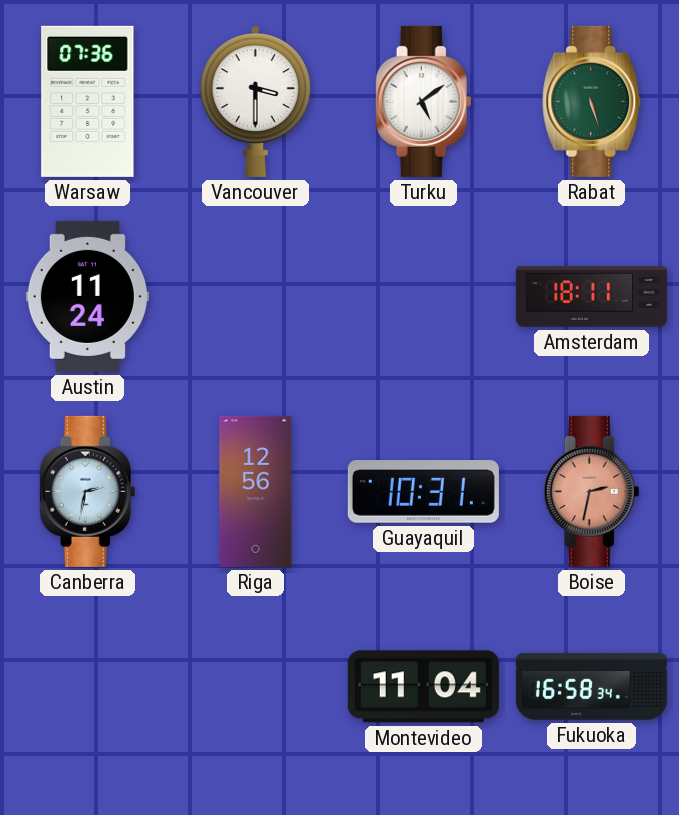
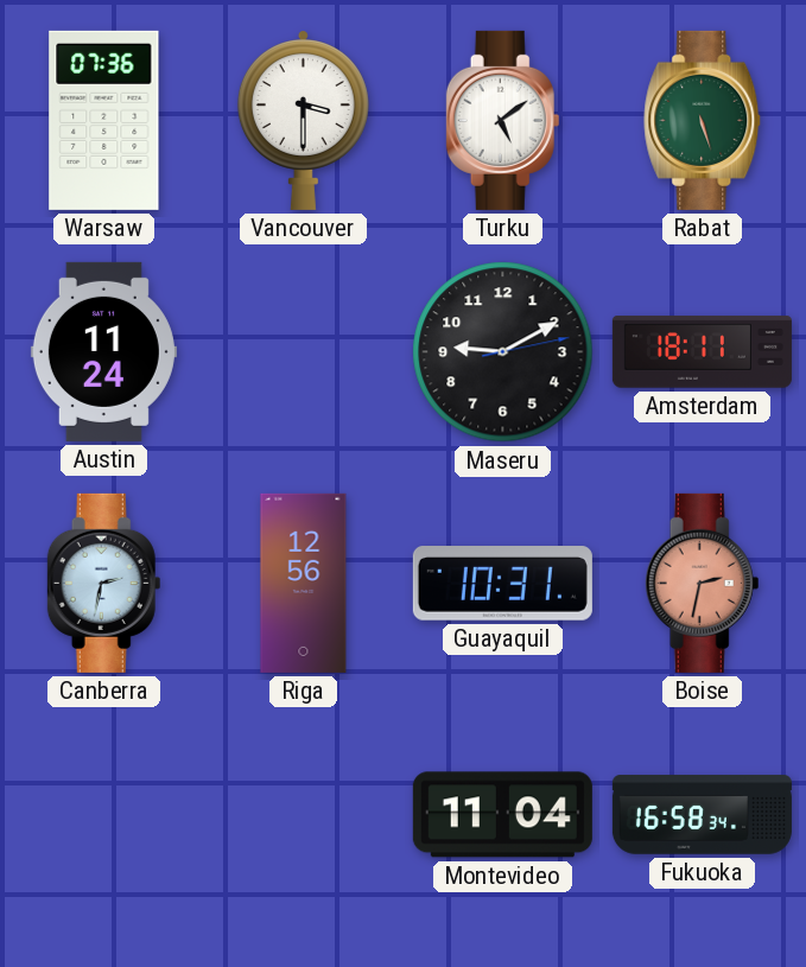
Maseru: none -> 9:10
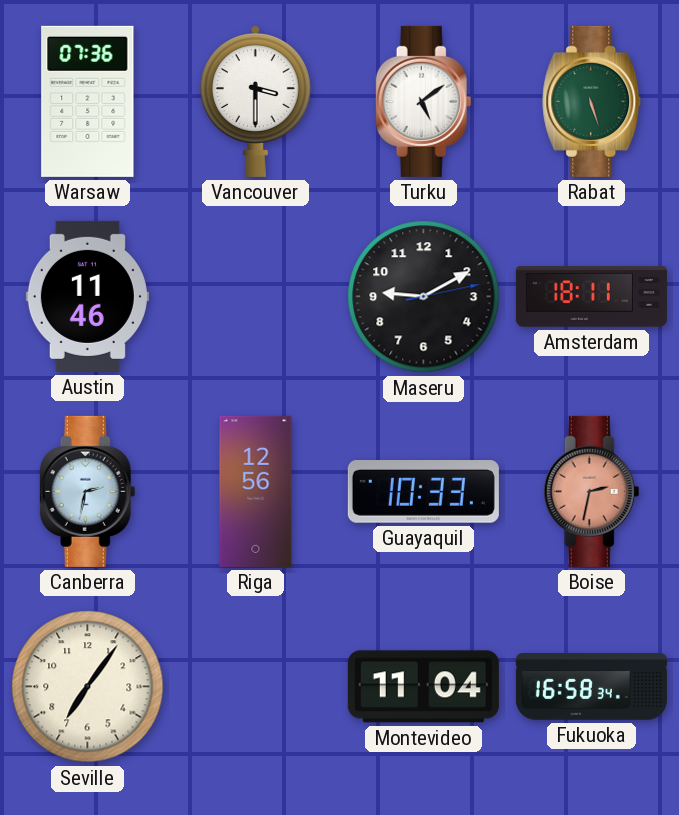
Austin: 11:24 -> 11:46
Guayaquil: 10:31 -> 10:33
Seville: none -> 7:06
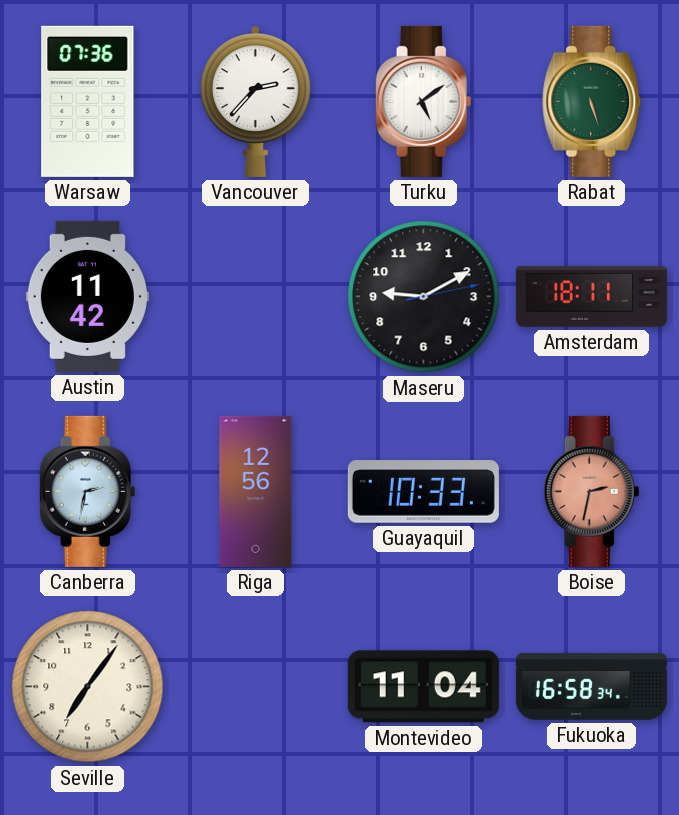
Vancouver: 3:30 -> 2:37
Austin: 11:46 -> 11:42
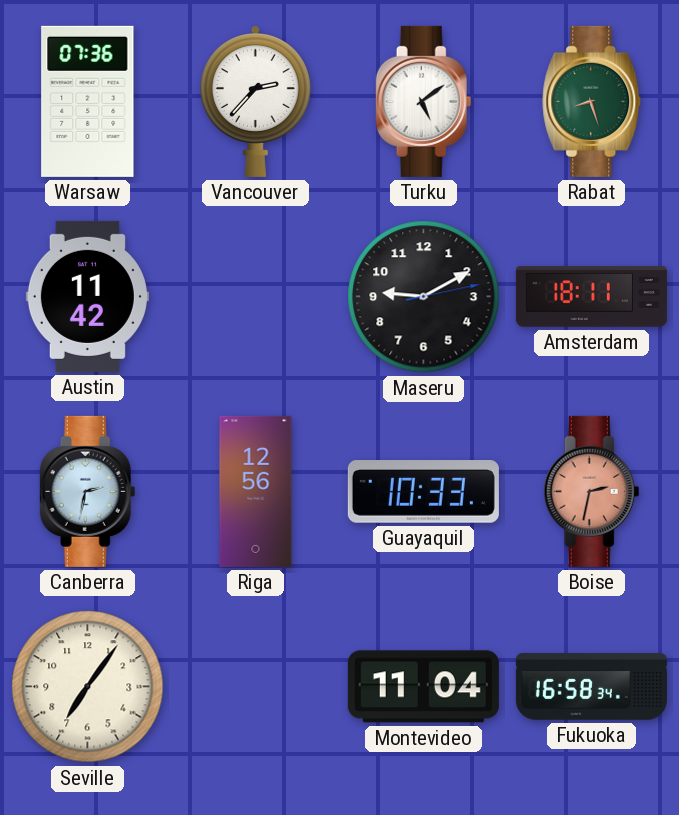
Rabat: 5:27 -> 8:27
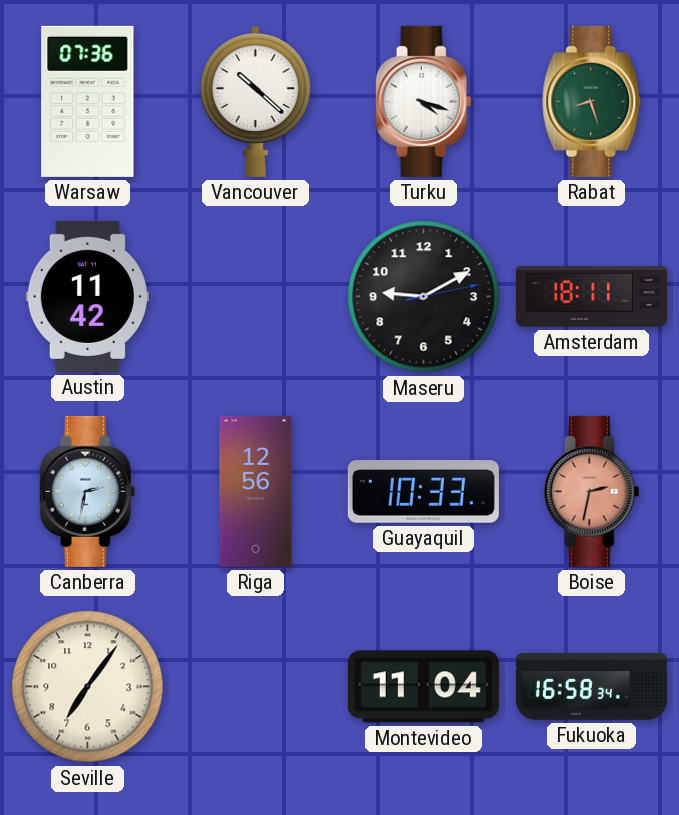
Vancouver: 2:37 -> 10:22
Turku: 5:09 -> 4:18
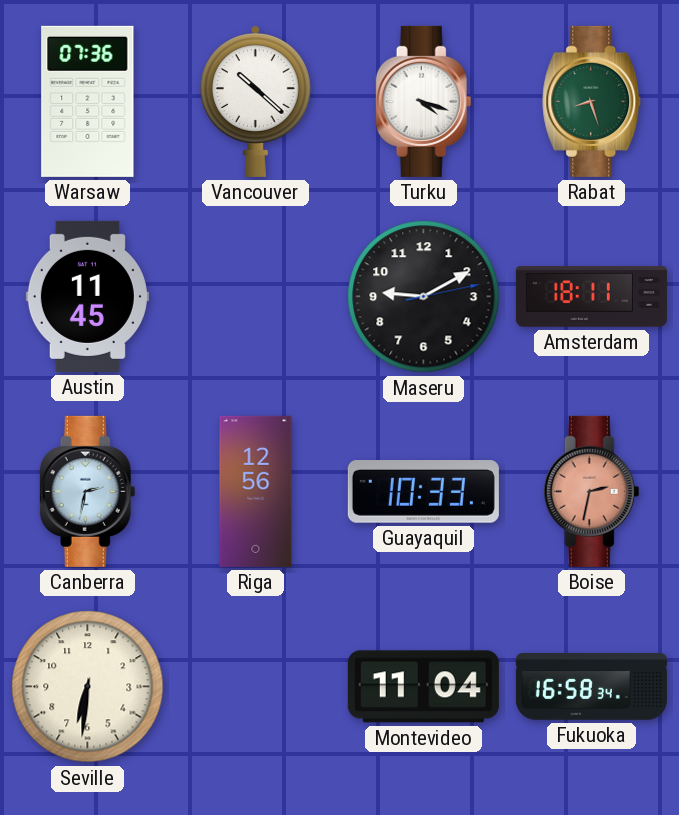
Austin: 11:42 -> 11:45
Seville: 7:06 -> 6:31
